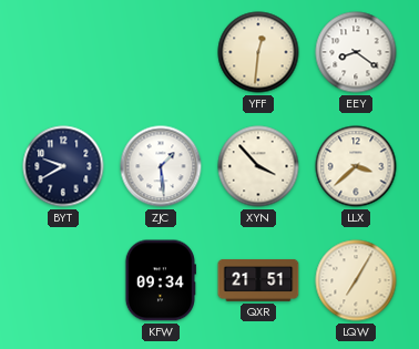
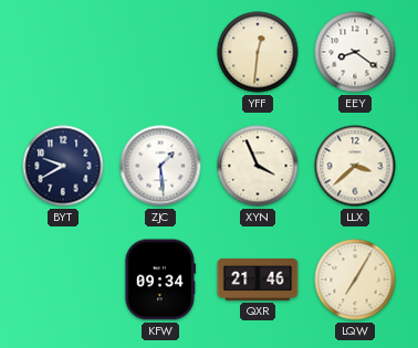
XYN: 3:53 -> 3:56
QXR: 21:51 -> 21:46
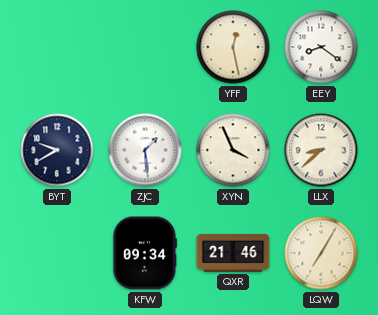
YFF: 12:31 -> 12:28
LLX: 3:38 -> 8:38
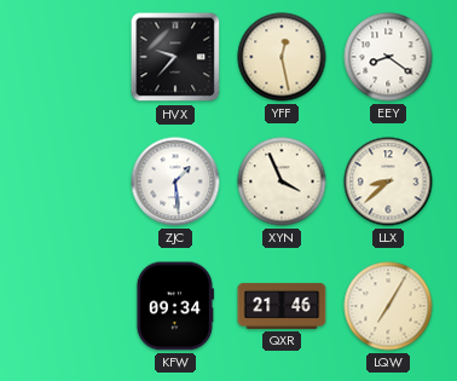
HVX: none -> 9:37
BYT: 9:40 -> none
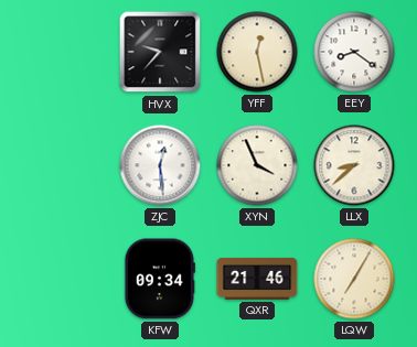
ZJC: 1:29 -> 12:29
